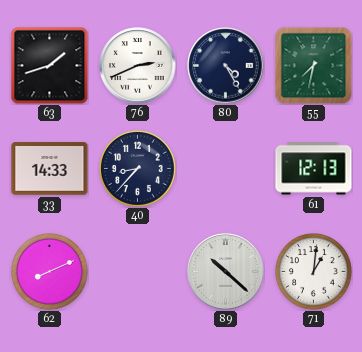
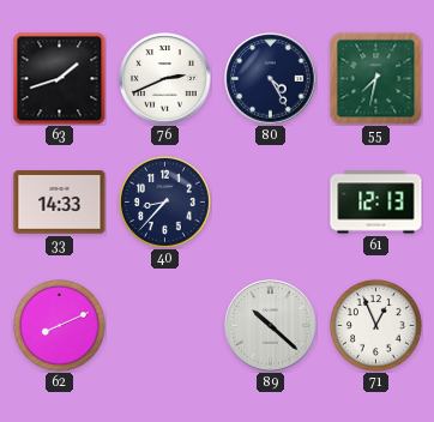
71: 1:01 -> 12:56
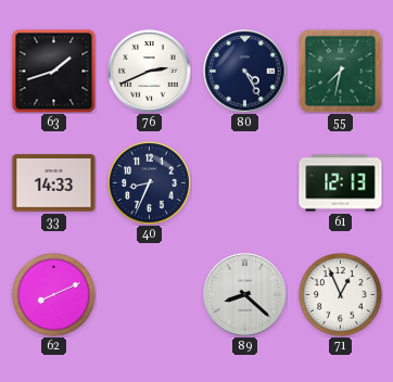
40: 8:37 -> 8:34
89: 10:22 -> 8:22
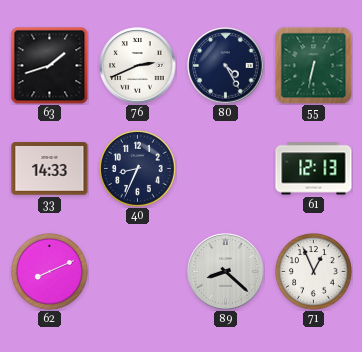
55: 7:32 -> 6:32
